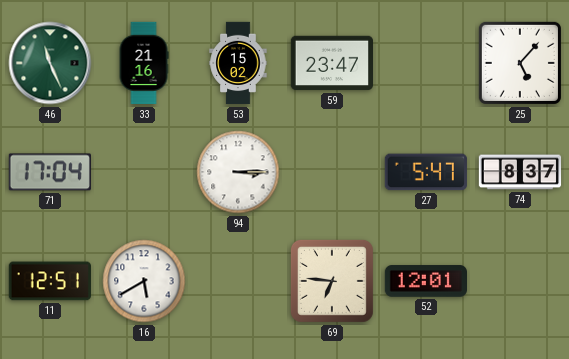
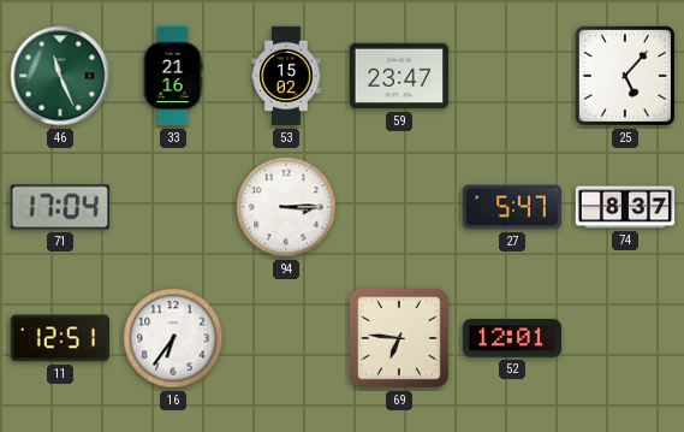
16: 5:40 -> 6:36
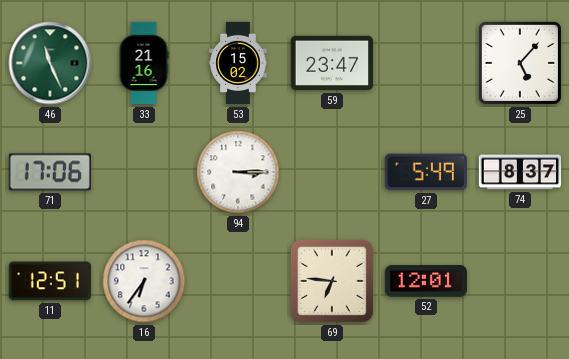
71: 17:04 -> 17:06
27: 5:47 -> 5:49
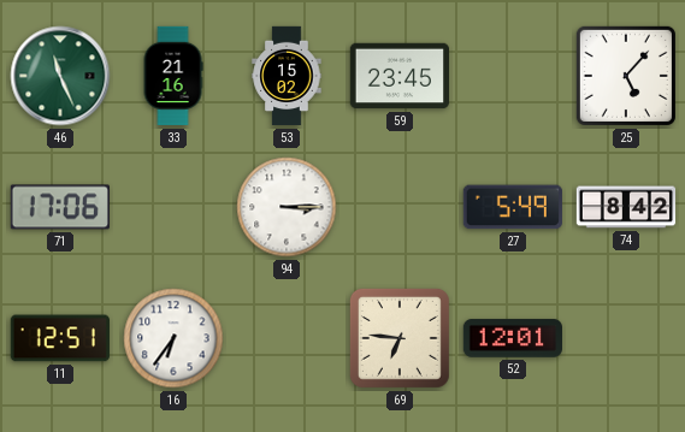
59: 23:47 -> 23:45
74: 8:37 -> 8:42
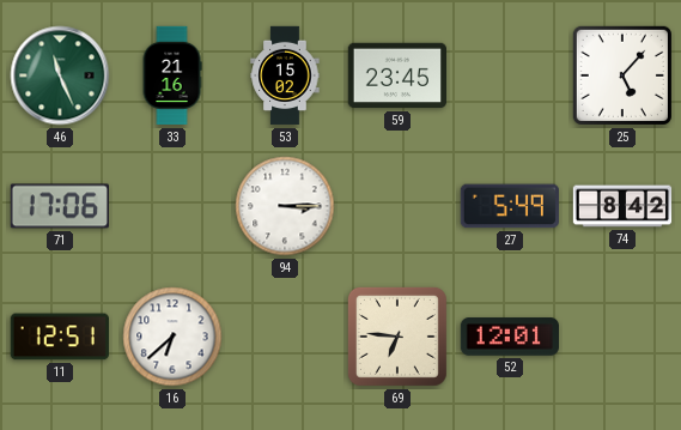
16: 6:36 -> 6:38
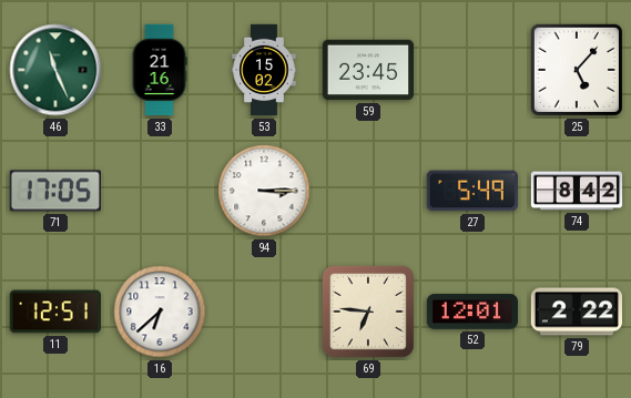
71: 17:06 -> 17:05
79: none -> 2:22
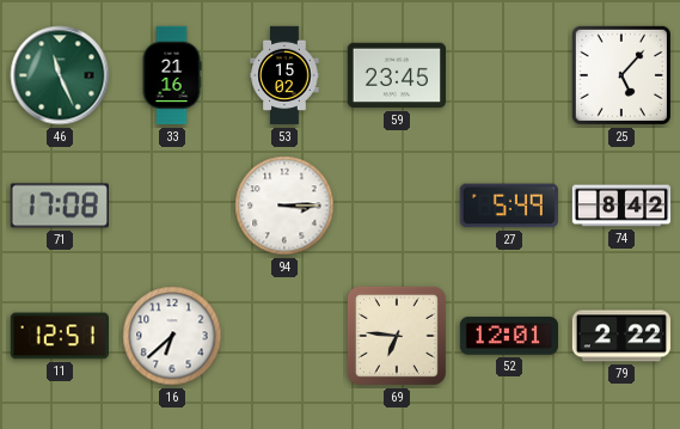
71: 17:05 -> 17:08
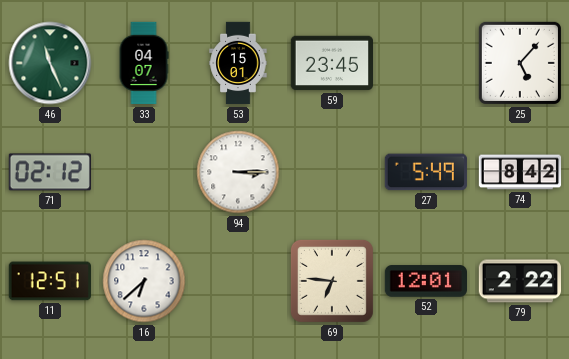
33: 21:16 -> 04:07
53: 15:02 -> 15:01
71: 17:08 -> 02:12
